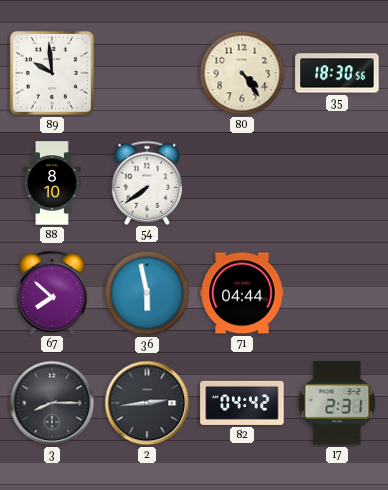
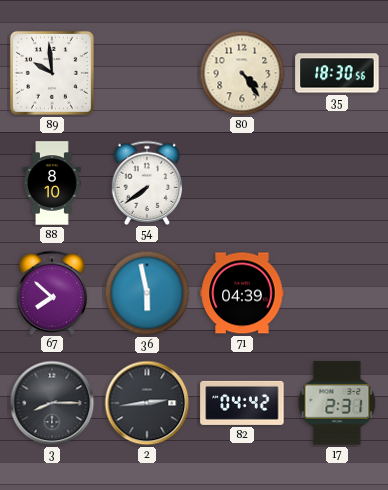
71: 04:44 -> 04:39
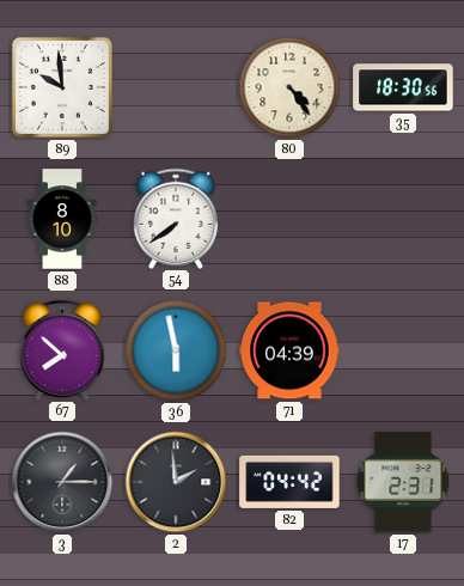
3: 8:15 -> 1:15
2: 2:44 -> 1:59
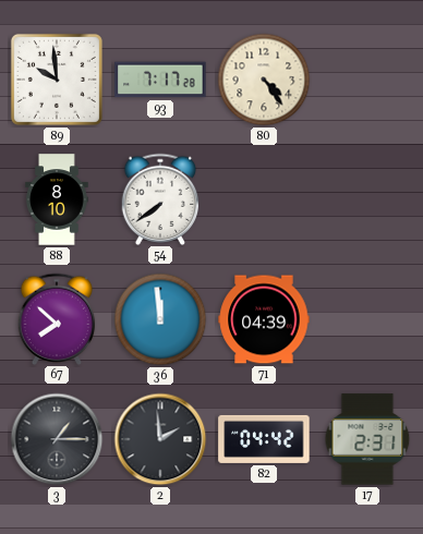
93: none -> 7:17
35: 18:30 -> none
36: 5:58 -> 11:59
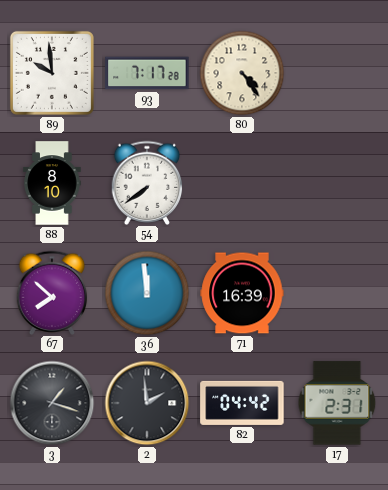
71: 04:39 -> 16:39
3: 1:15 -> 1:18
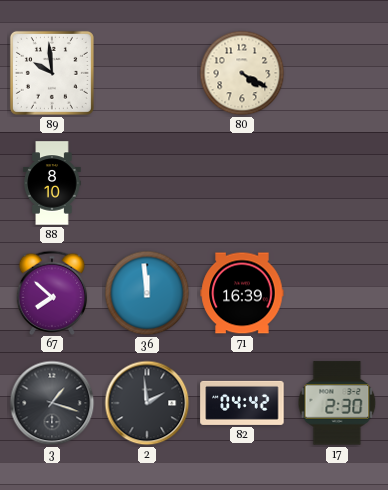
93: 7:17 -> none
80: 4:24 -> 4:20
54: 7:39 -> none
17: 2:31 -> 2:30
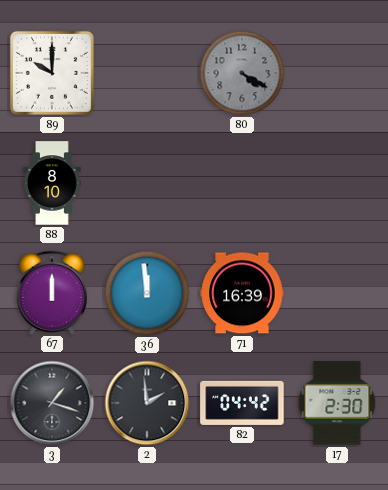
89: 9:59 -> 10:00
80 dial: cream -> grey
67: 7:52 -> 12:00
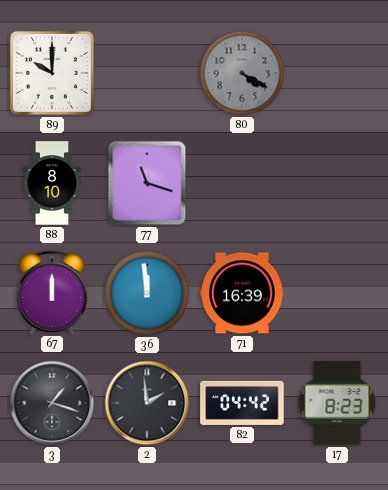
77: none -> 11:18
17: 2:30 -> 8:23
